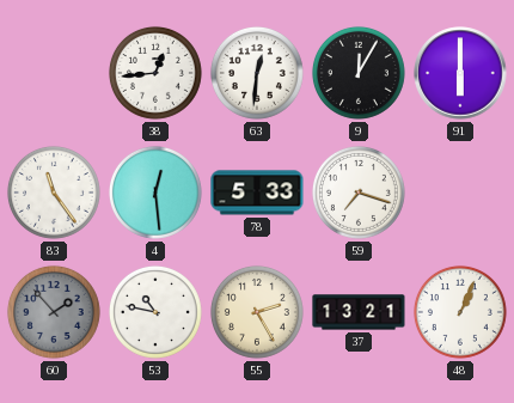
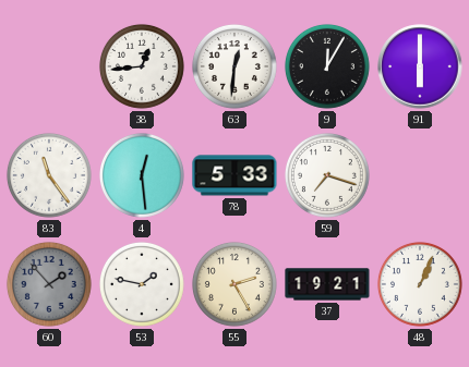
53: 10:47 -> 1:47
37: 13:21 -> 19:21
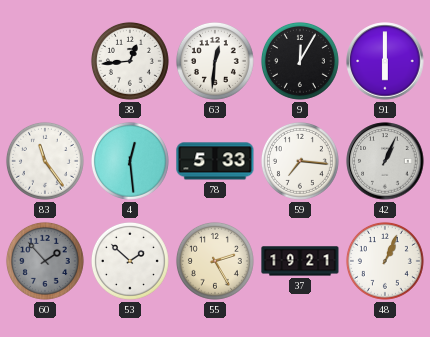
59: 7:18 -> 7:16
42: none -> 1:04
53: 1:47 -> 1:52
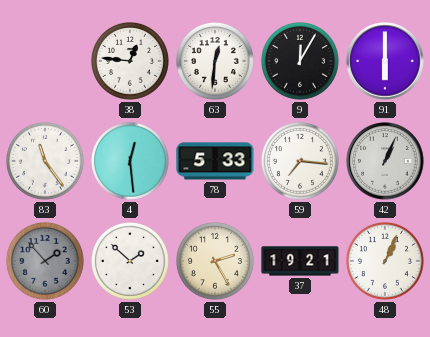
38: 12:44 -> 12:46
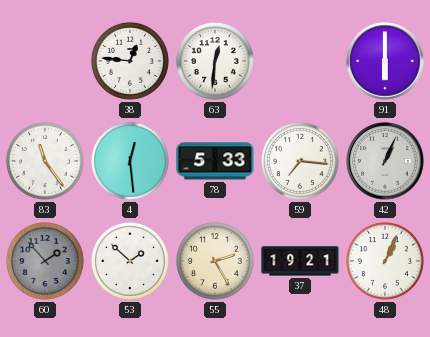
9: 12:05 -> none
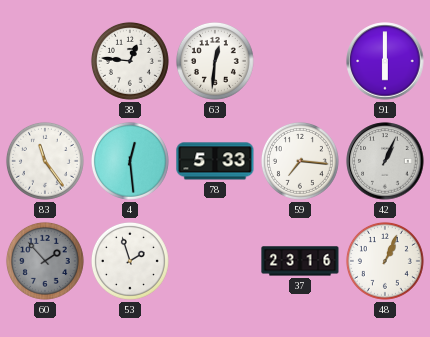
53: 1:52 -> 1:57
55: 2:25 -> none
37: 19:21 -> 23:16
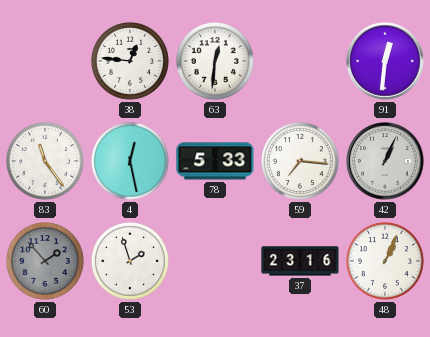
91: 6:00 -> 12:31
4: 12:29 -> 12:28
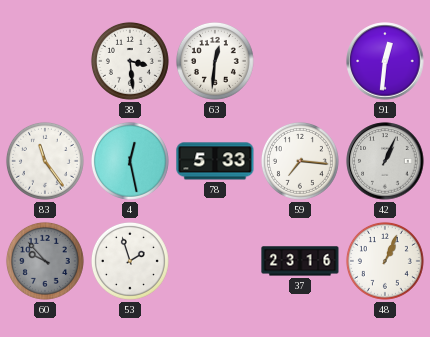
38: 12:46 -> 3:29
60: 1:53 -> 9:53
